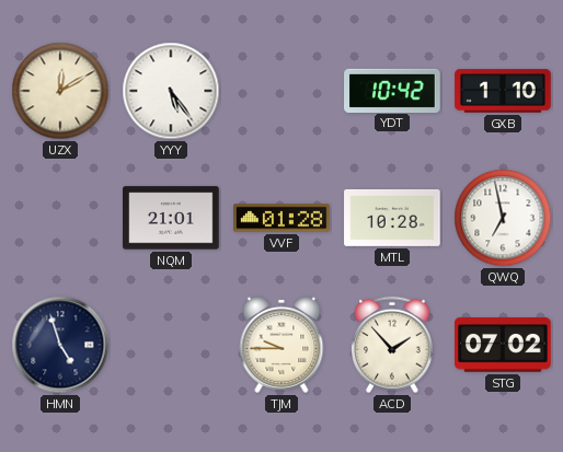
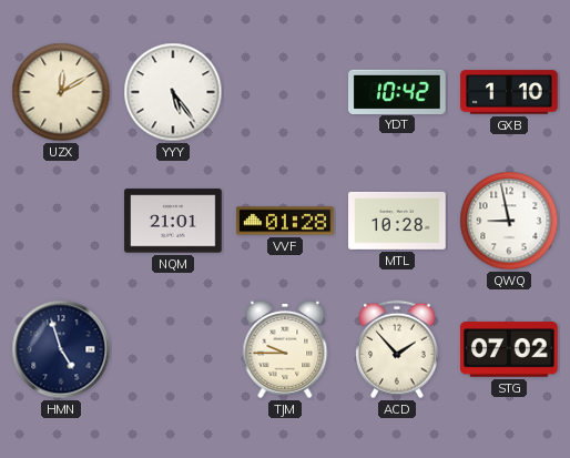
QWQ: 6:58 -> 8:58
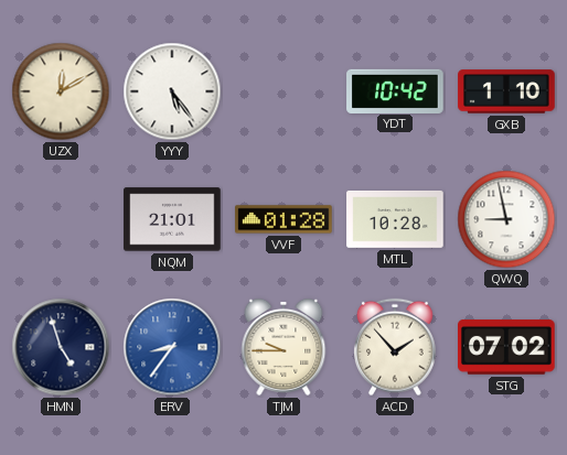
ERV: none -> 8:36
